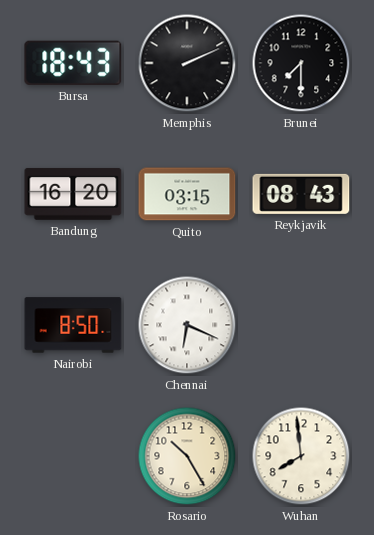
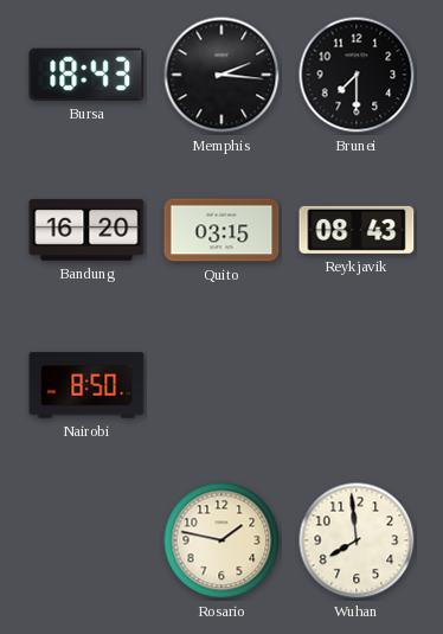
Memphis: 2:11 -> 2:16
Chennai: 6:19 -> none
Rosario: 10:25 -> 1:47
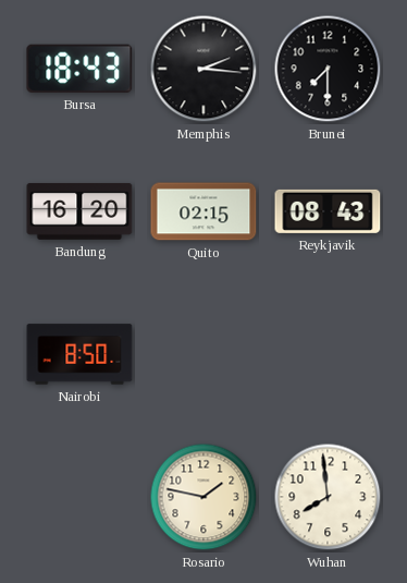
Quito: 03:15 -> 02:15
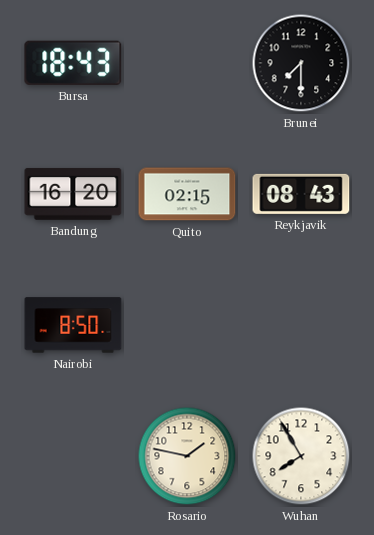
Memphis: 2:16 -> none
Wuhan: 7:59 -> 7:55
